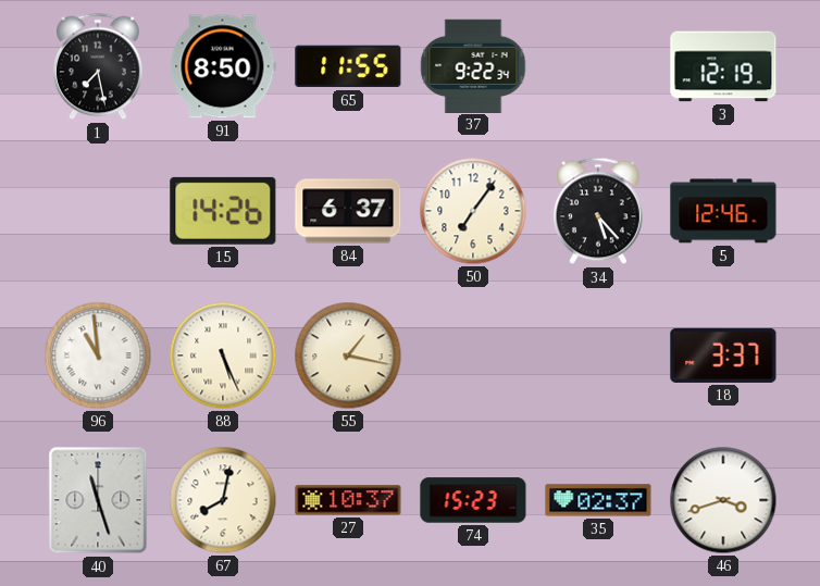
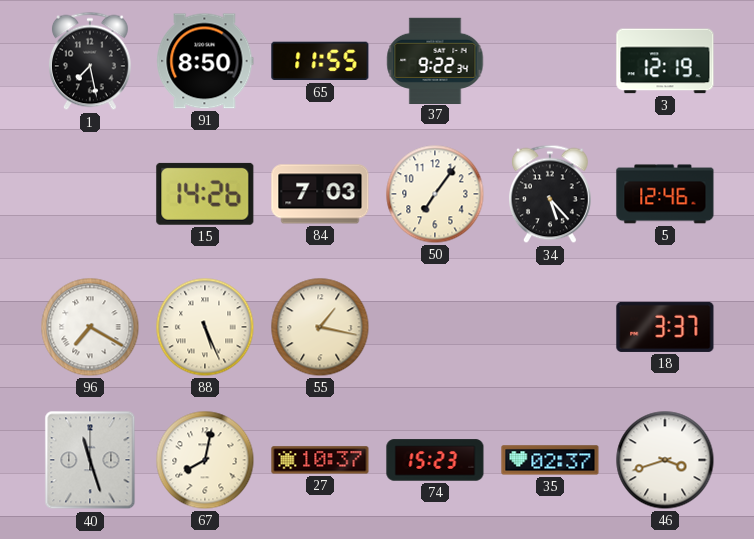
84: 6:37 -> 7:03
96: 10:59 -> 7:20
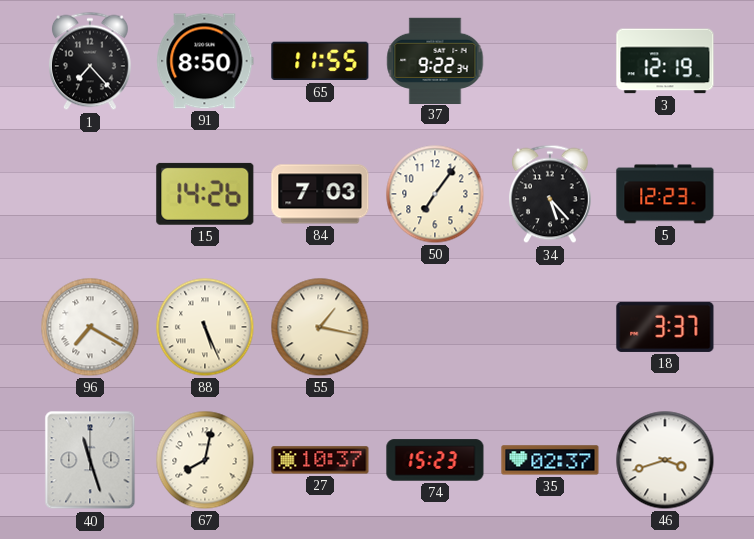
1: 7:28 -> 7:23
5: 12:46 -> 12:23
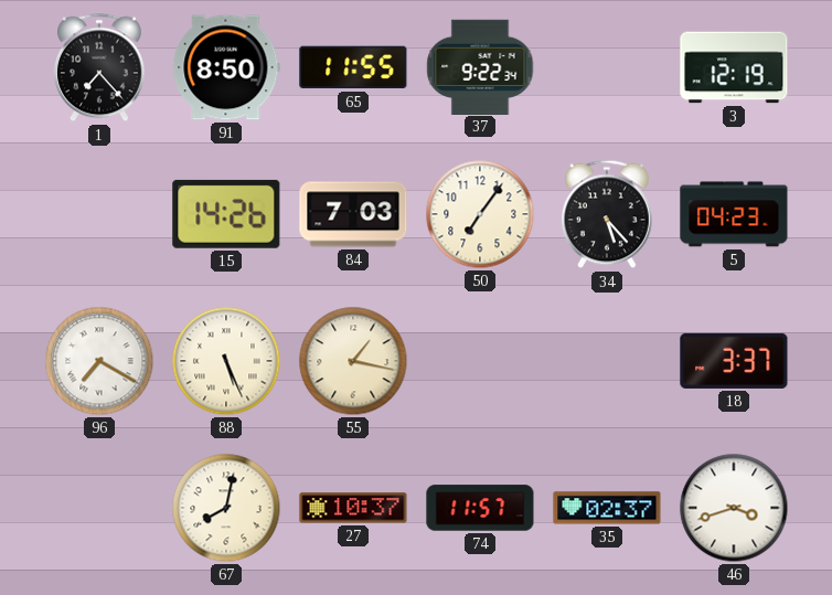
5: 12:23 -> 04:23
40: 11:27 -> none
74: 15:23 -> 11:57
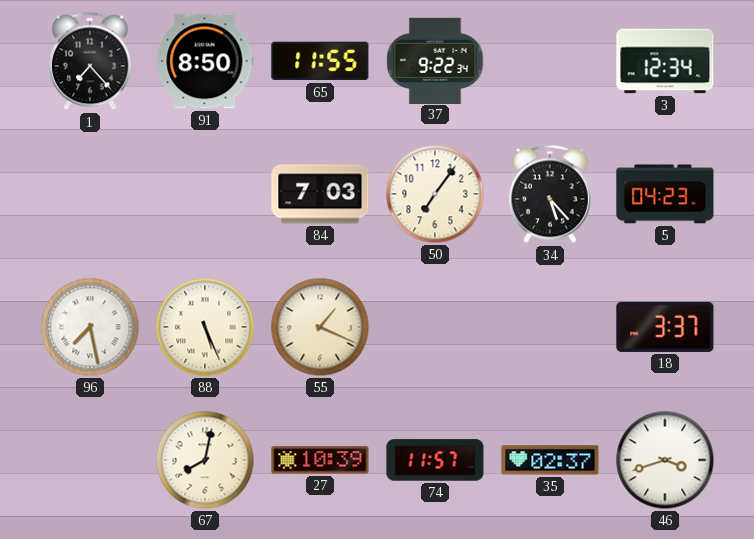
3: 12:19 -> 12:34
15: 14:26 -> none
96: 7:20 -> 7:28
55: 1:17 -> 1:19
27: 10:37 -> 10:39
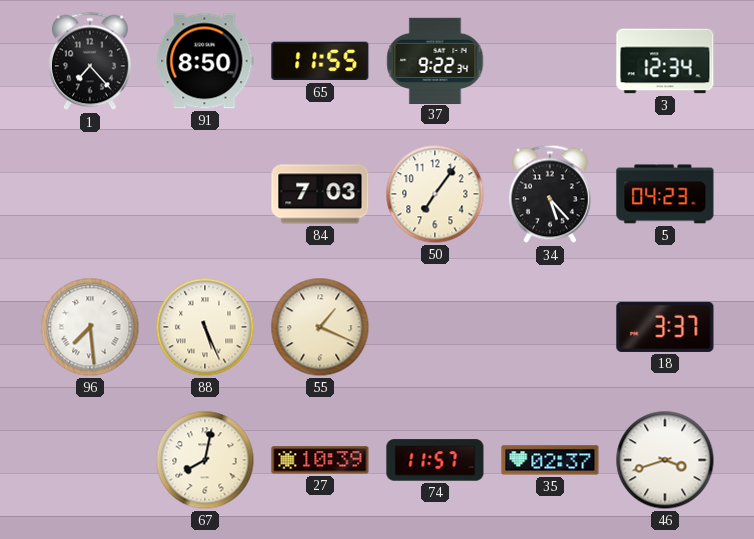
96: 7:28 -> 7:29
